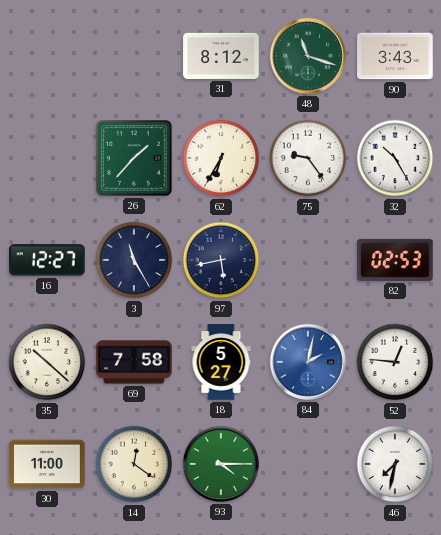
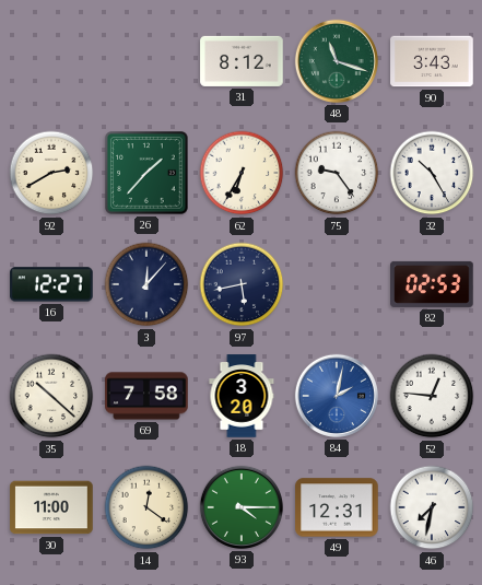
92: none -> 2:40
3: 11:25 -> 12:07
18: 5:27 -> 3:20
49: none -> 12:31
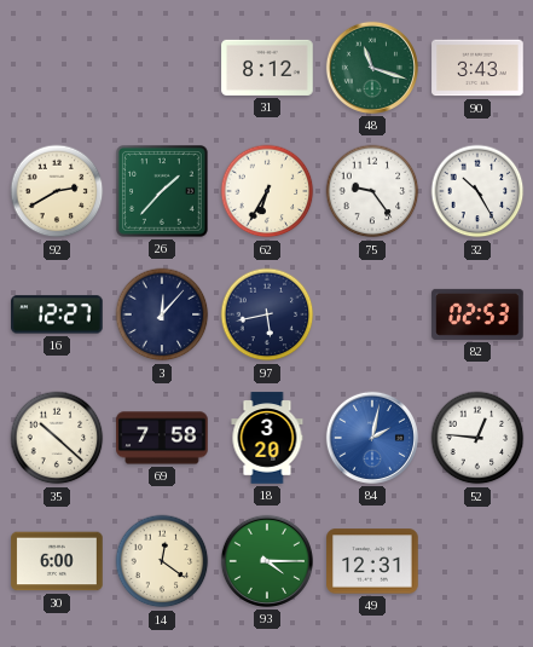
30: 11:00 -> 6:00
46: 7:32 -> none
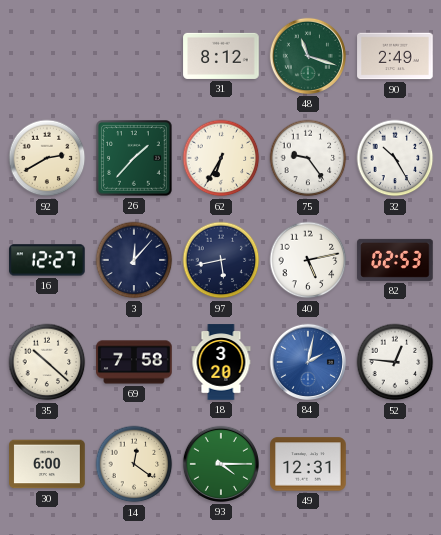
90: 3:43 -> 2:49
40: none -> 5:13
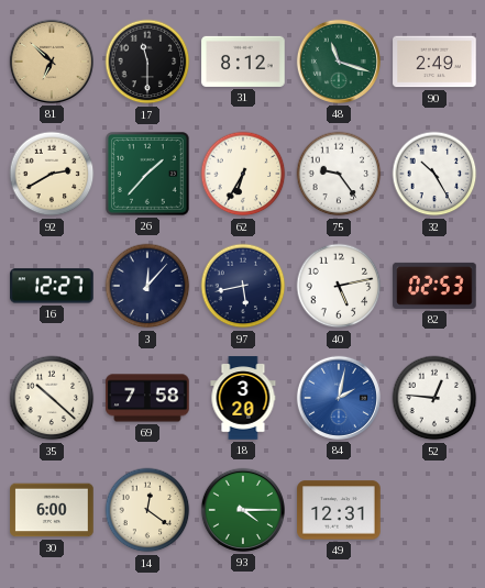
81: none -> 6:52
17: none -> 11:30
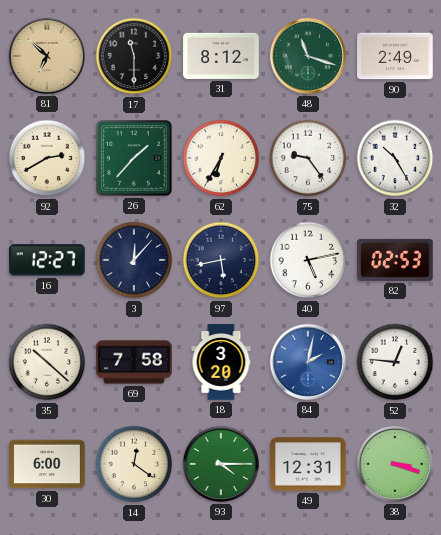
38: none -> 3:18
